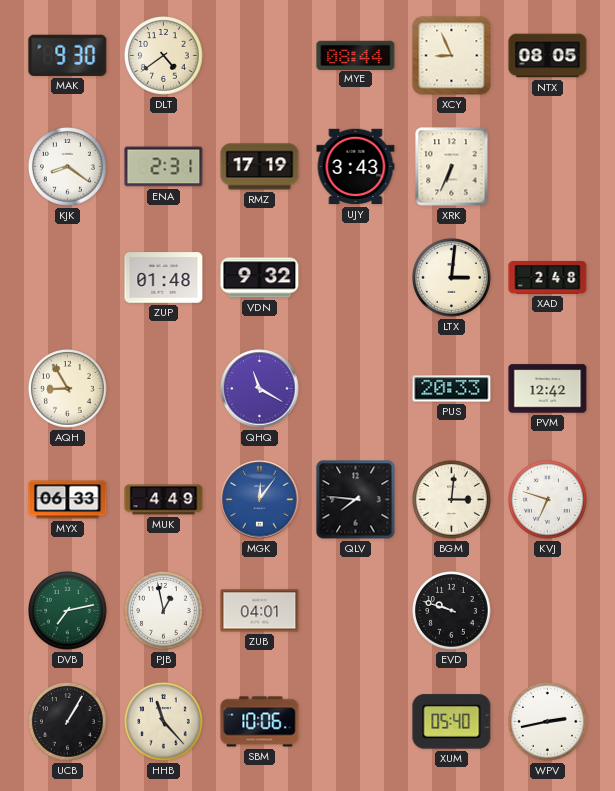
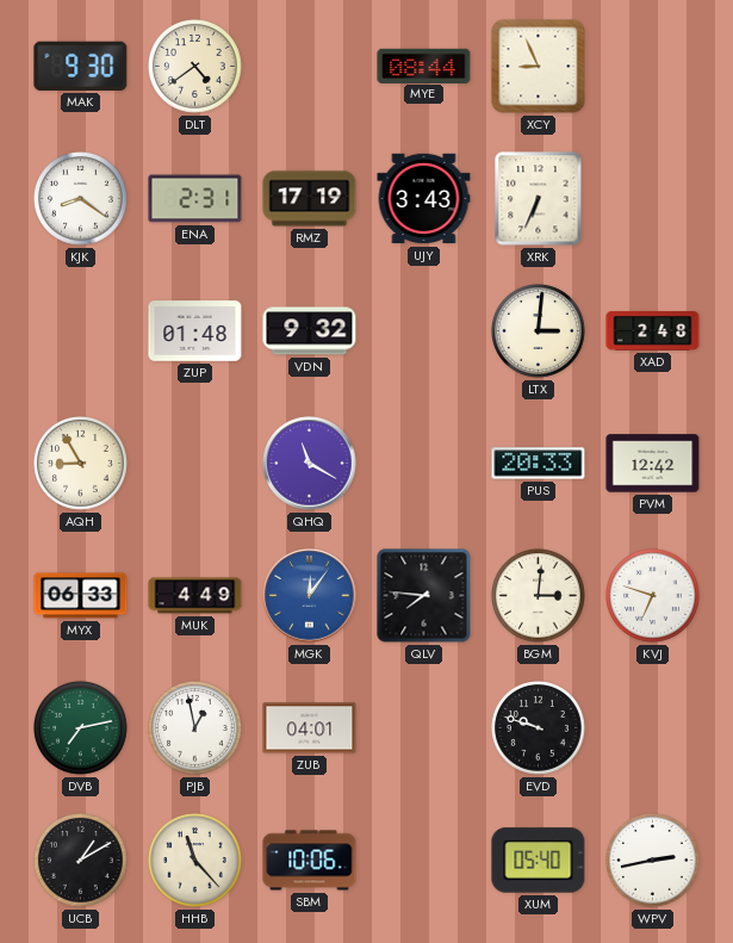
NTX: 08:05 -> none
UCB: 1:05 -> 1:10
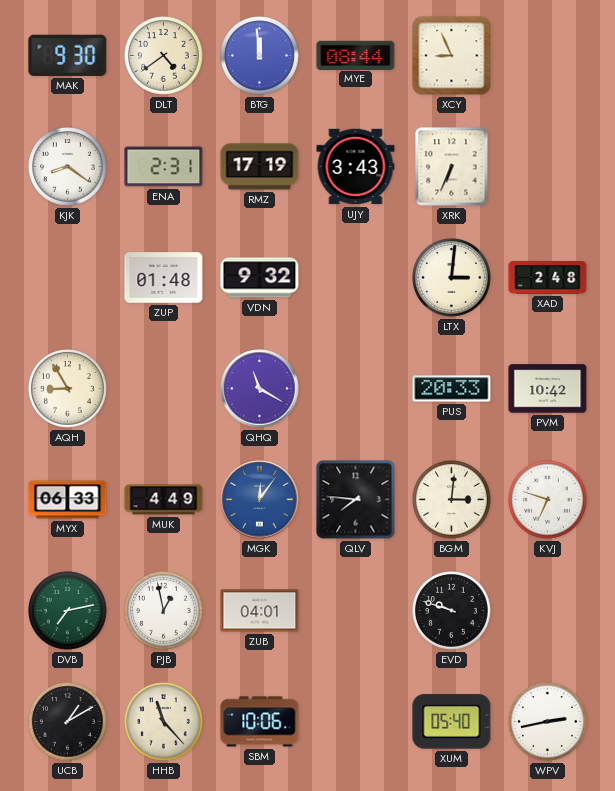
BTG: none -> 11:59
PVM: 12:42 -> 10:42
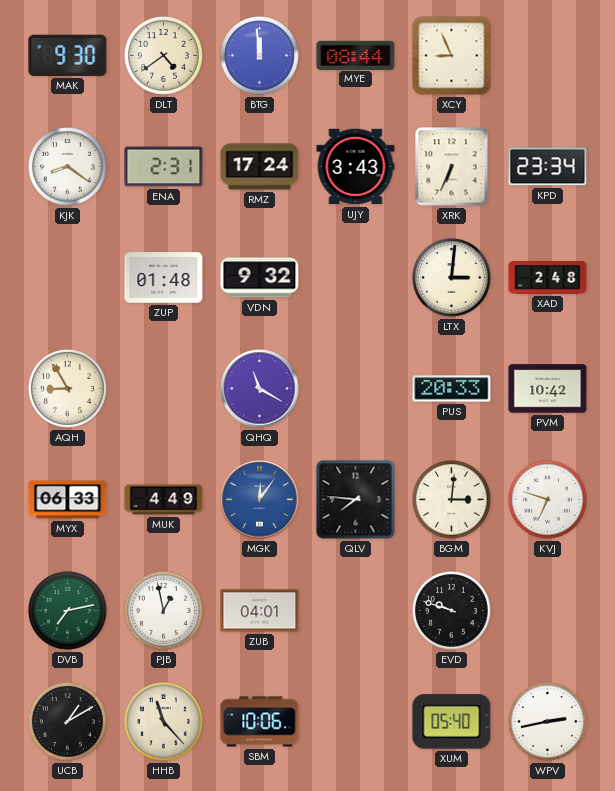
RMZ: 17:19 -> 17:24
KPD: none -> 23:34
